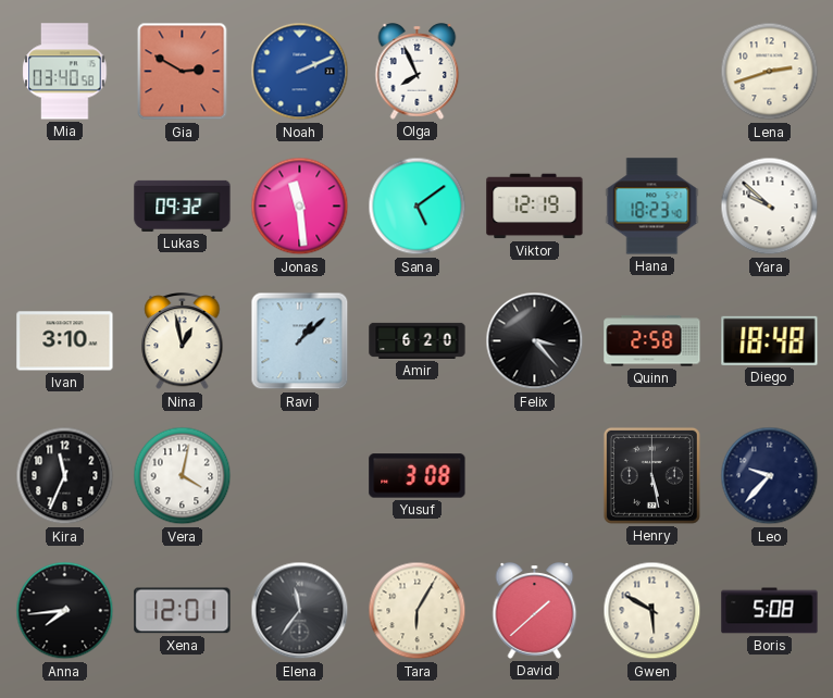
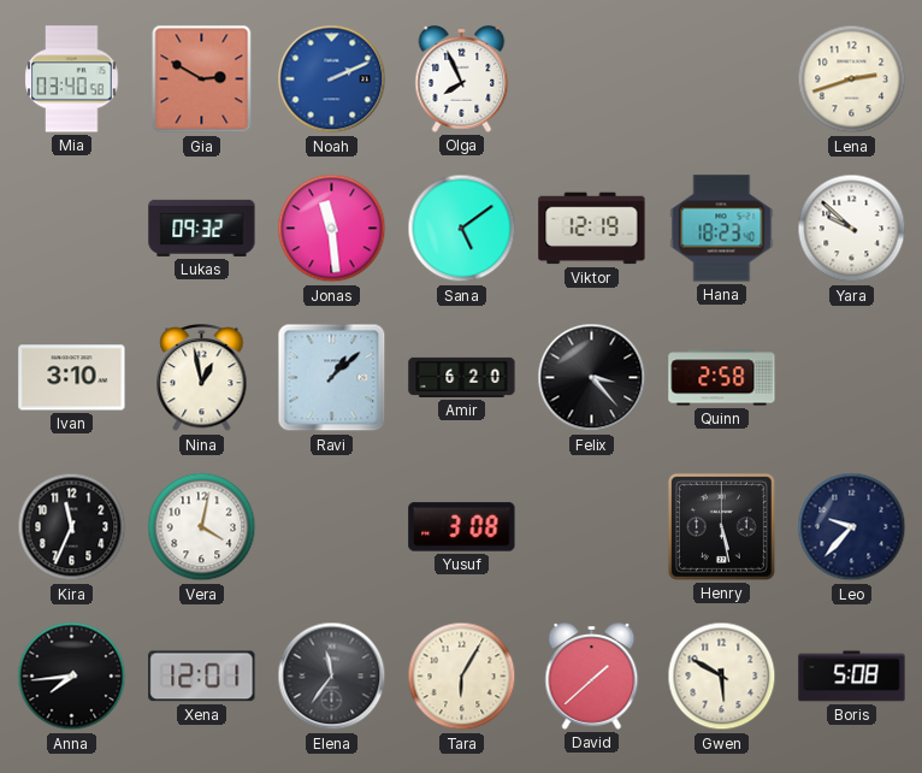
Diego: 18:48 -> none
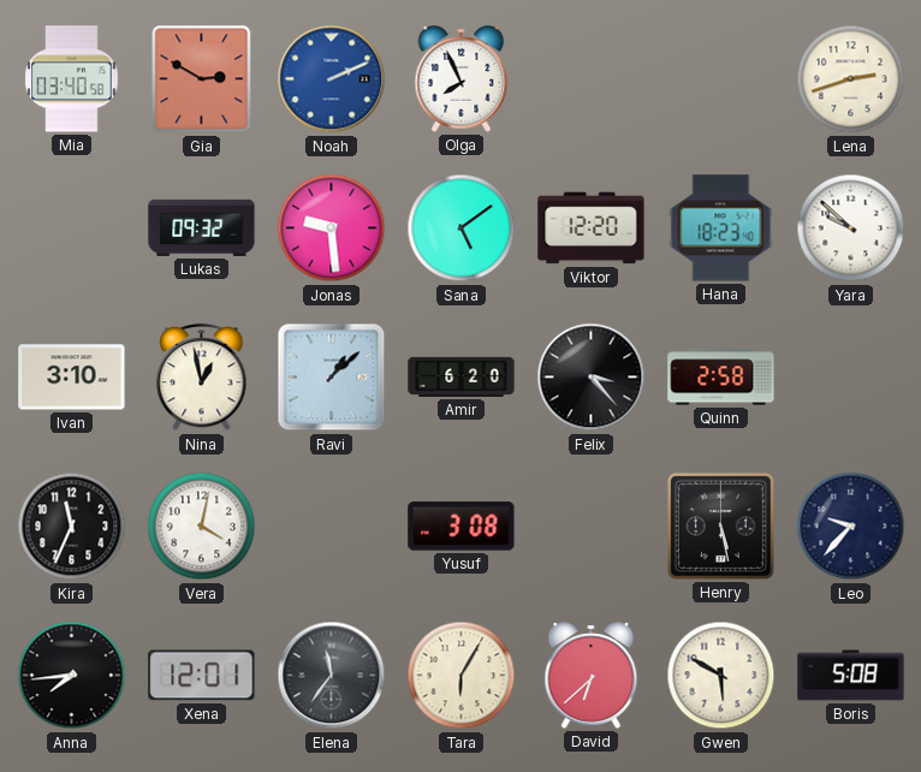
Jonas: 11:29 -> 9:29
Viktor: 12:19 -> 12:20
David: 1:38 -> 6:38
